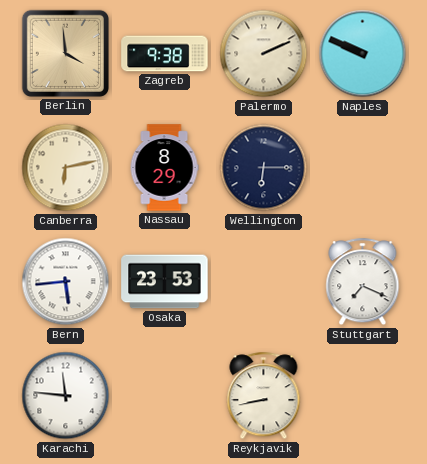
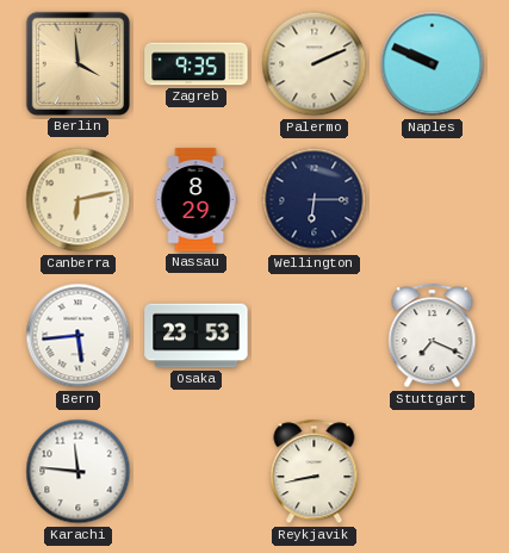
Zagreb: 9:38 -> 9:35
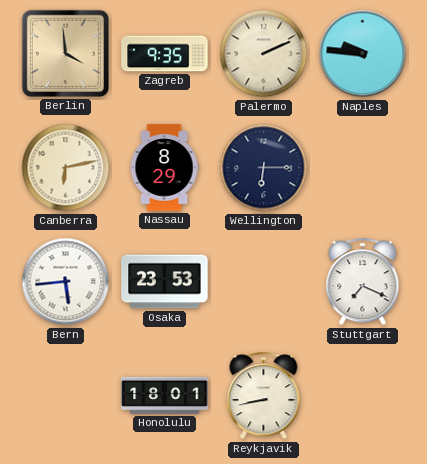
Naples: 9:49 -> 9:46
Karachi: 11:46 -> none
Honolulu: none -> 18:01
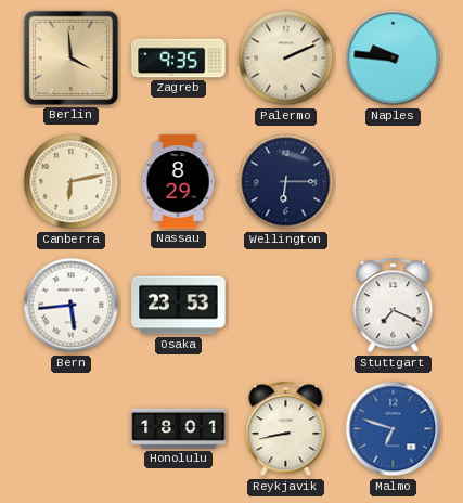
Malmo: none -> 6:48
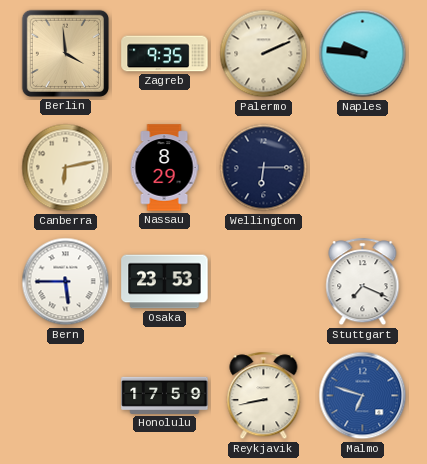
Bern: 5:44 -> 5:45
Honolulu: 18:01 -> 17:59
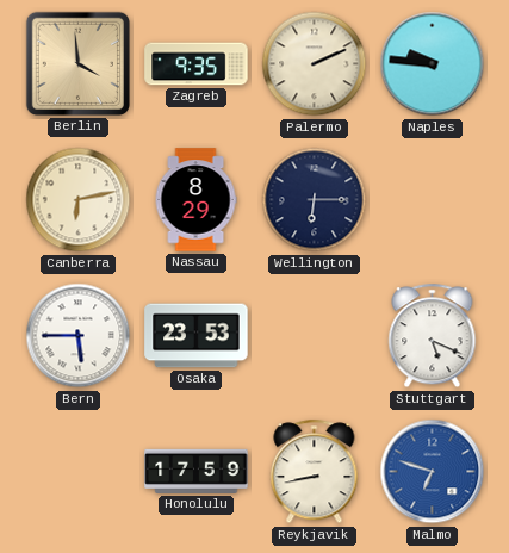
Stuttgart: 7:19 -> 5:19
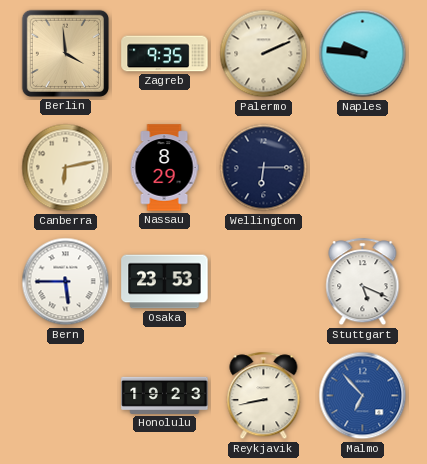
Honolulu: 17:59 -> 19:23
Malmo: 6:48 -> 6:53
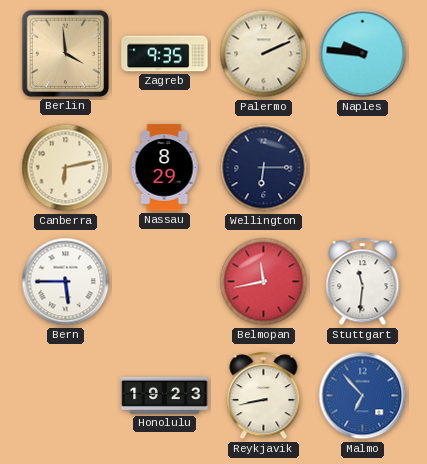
Osaka: 23:53 -> none
Belmopan: none -> 11:43
Stuttgart: 5:19 -> 11:31
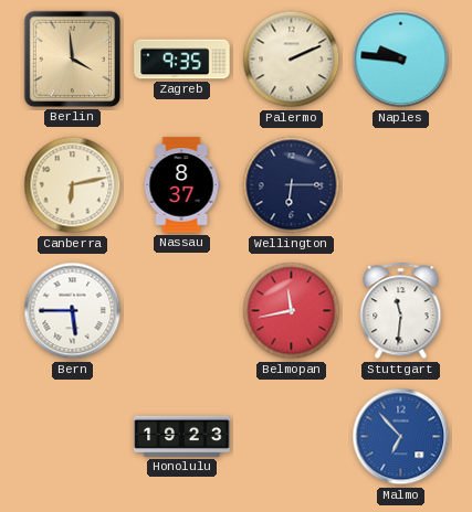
Nassau: 8:29 -> 8:37
Reykjavik: 8:43 -> none
